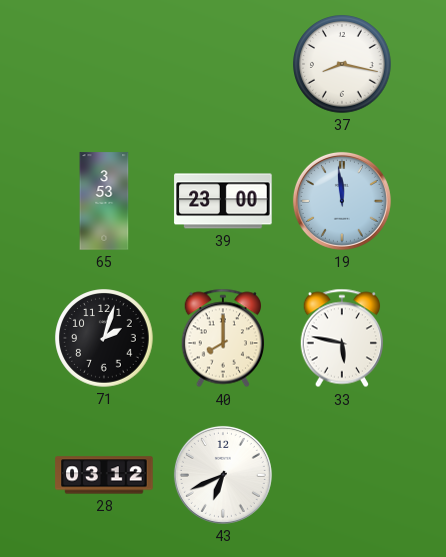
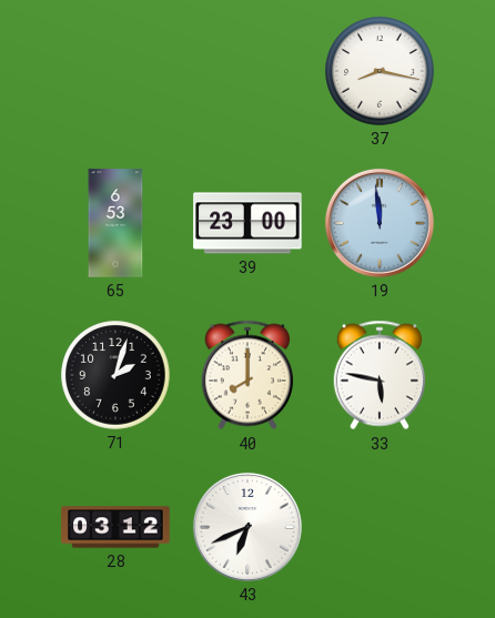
65: 3:53 -> 6:53
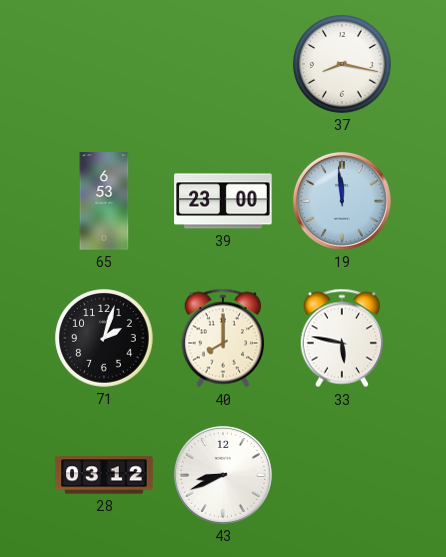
43: 6:41 -> 8:41
